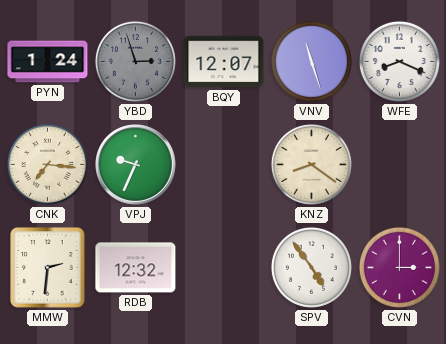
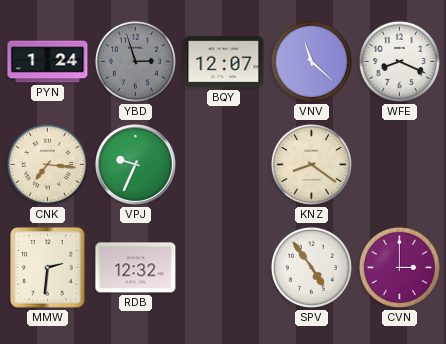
VNV: 11:27 -> 11:22
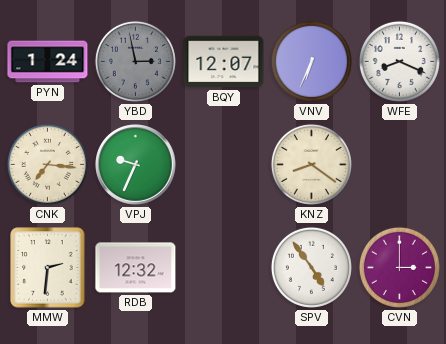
YBD: 2:57 -> 2:58
VNV: 11:22 -> 6:34
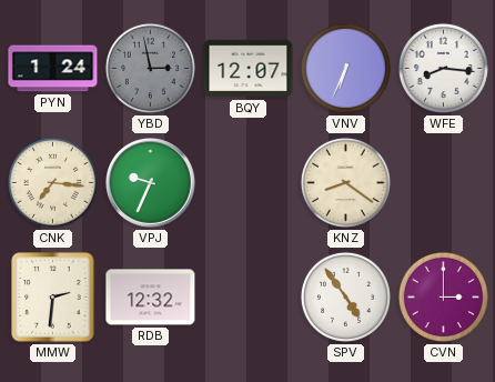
WFE: 8:19 -> 8:16
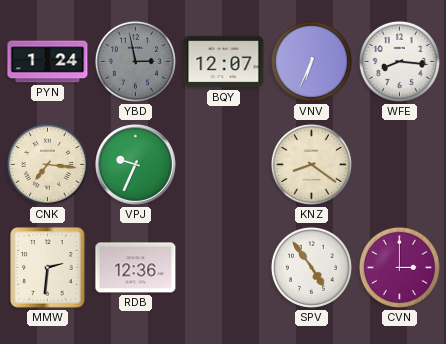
RDB: 12:32 -> 12:36
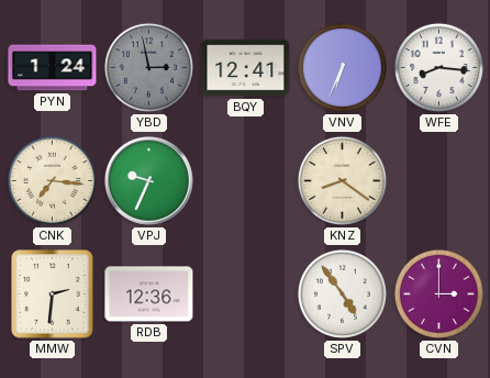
BQY: 12:07 -> 12:41
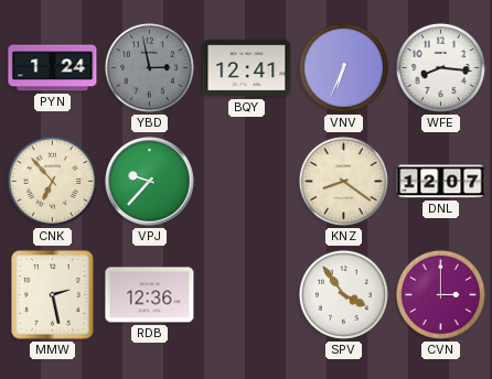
CNK: 7:16 -> 6:53
VPJ: 9:34 -> 9:37
DNL: none -> 12:07
MMW: 2:31 -> 2:28
SPV: 4:54 -> 3:54
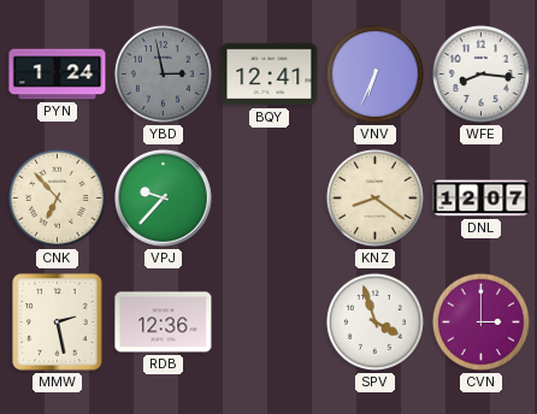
SPV: 3:54 -> 3:57
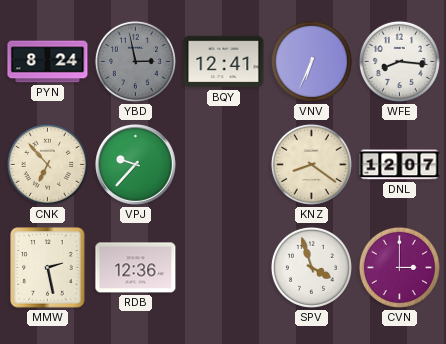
PYN: 1:24 -> 8:24
